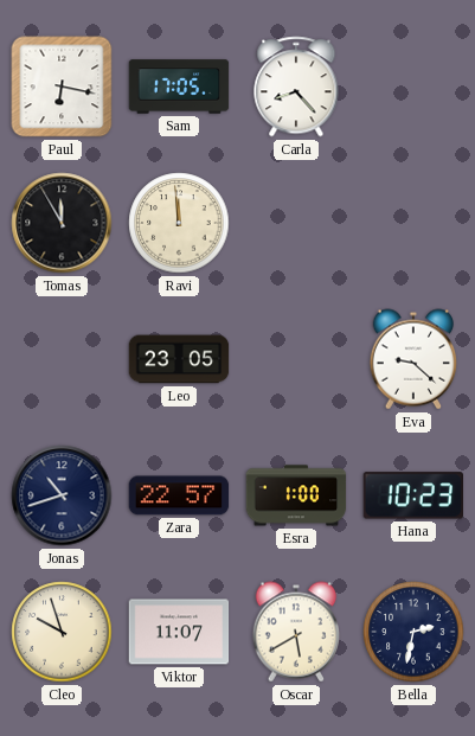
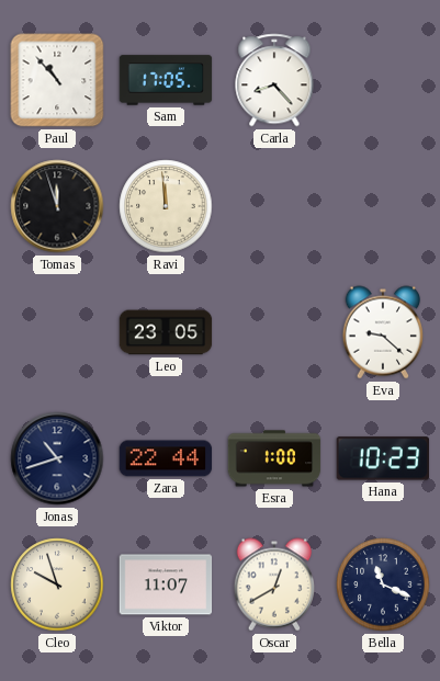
Paul: 6:17 -> 10:53
Tomas: 11:55 -> 11:57
Zara: 22:57 -> 22:44
Oscar: 5:40 -> 12:40
Bella: 2:32 -> 11:19
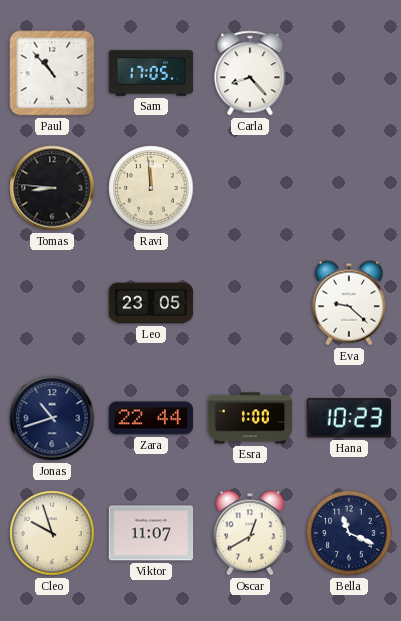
Tomas: 11:57 -> 8:46
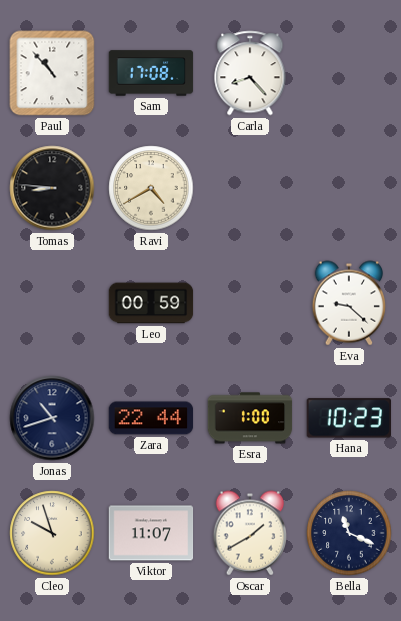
Sam: 17:05 -> 17:08
Ravi: 11:59 -> 4:40
Leo: 23:05 -> 00:59
Oscar: 12:40 -> 1:40
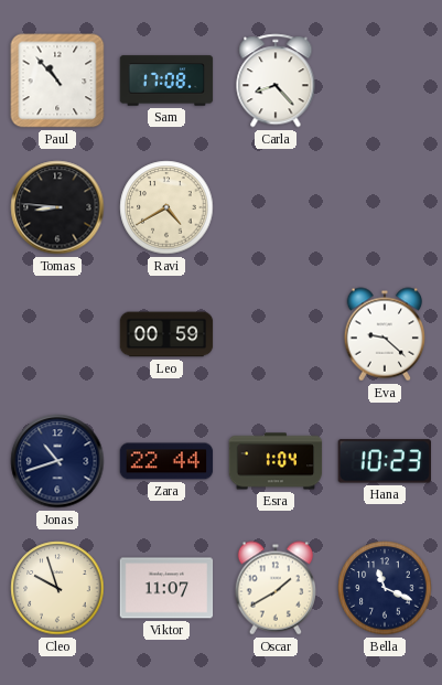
Esra: 1:00 -> 1:04
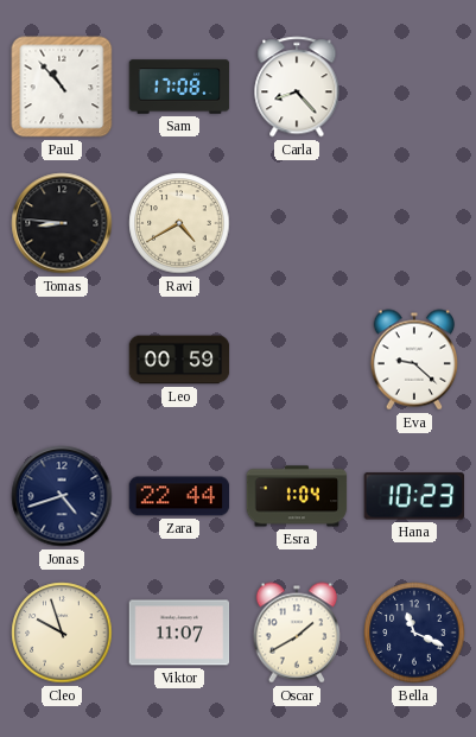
Jonas: 10:42 -> 4:42
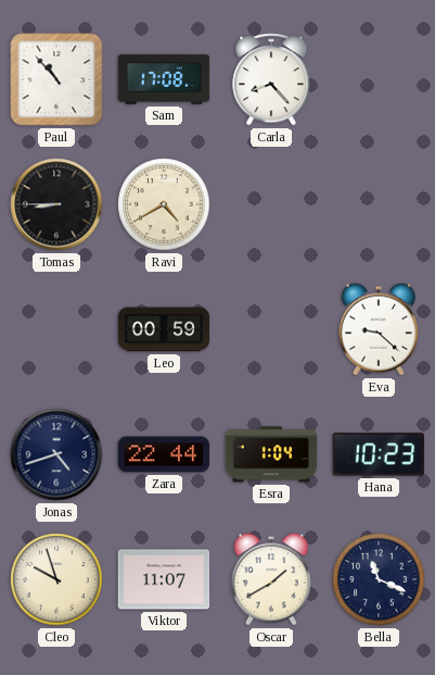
Tomas: 8:46 -> 8:45
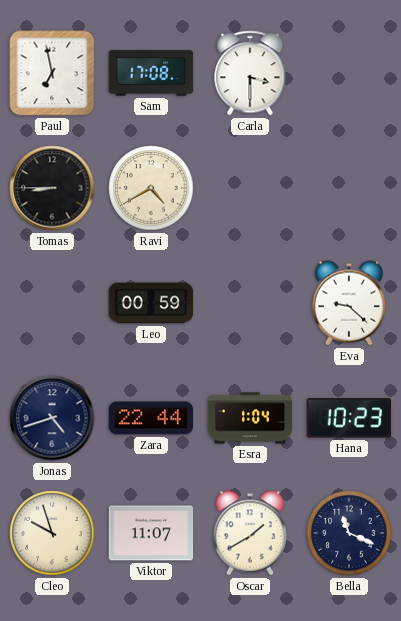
Paul: 10:53 -> 6:58
Carla: 8:23 -> 3:30
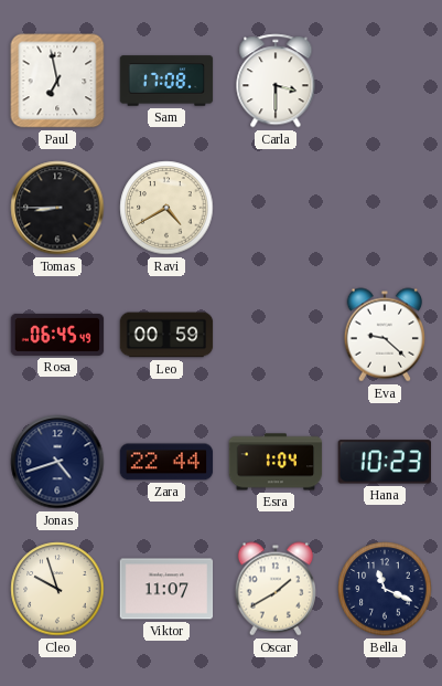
Rosa: none -> 06:45
